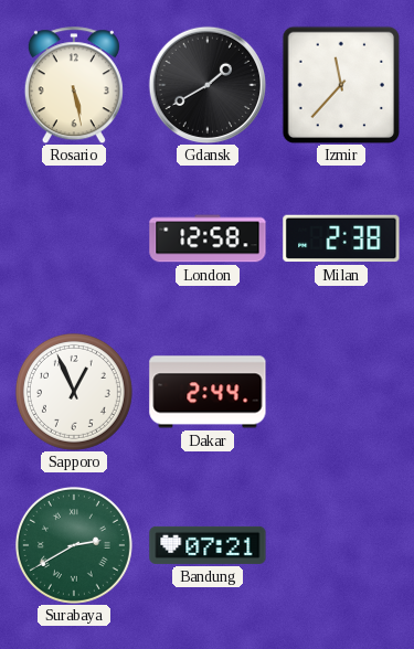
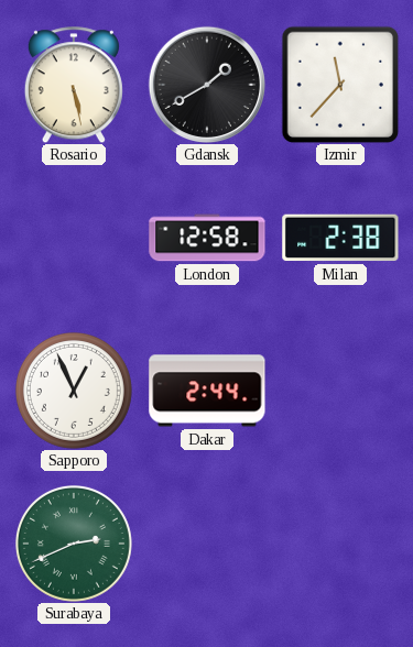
Surabaya: 2:40 -> 2:41
Bandung: 07:21 -> none
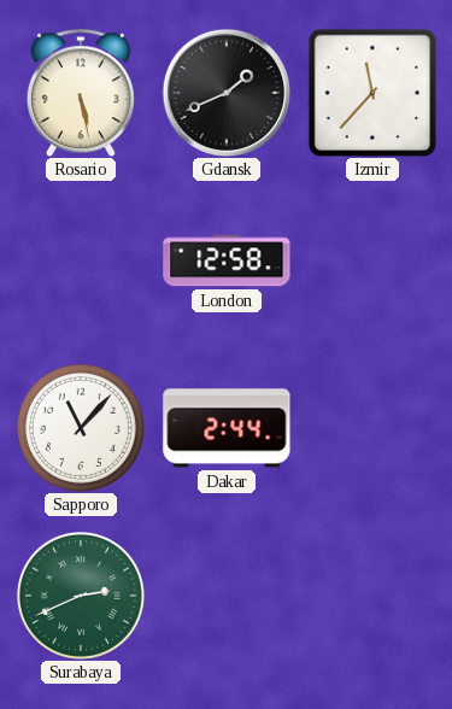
Gdansk: 1:40 -> 1:41
Milan: 2:38 -> none
Sapporo: 12:56 -> 11:07
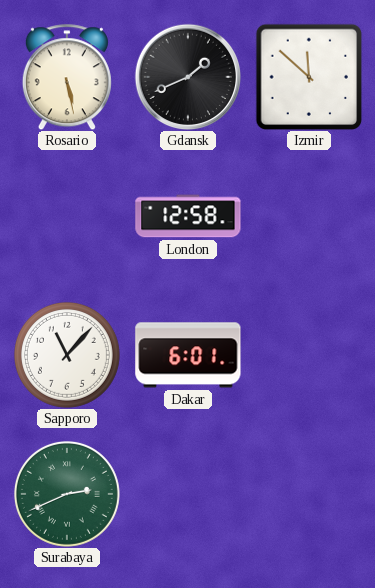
Izmir: 11:37 -> 11:52
Dakar: 2:44 -> 6:01
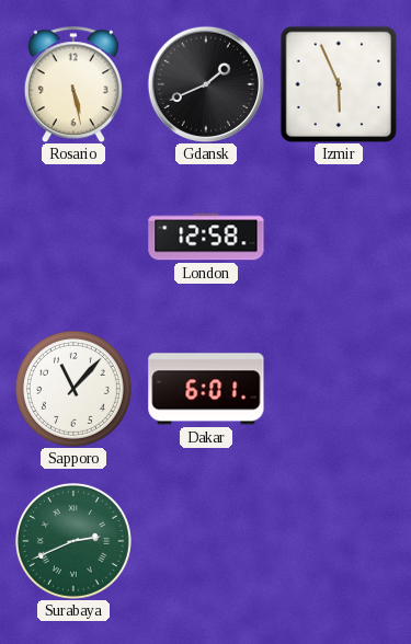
Izmir: 11:52 -> 5:56
